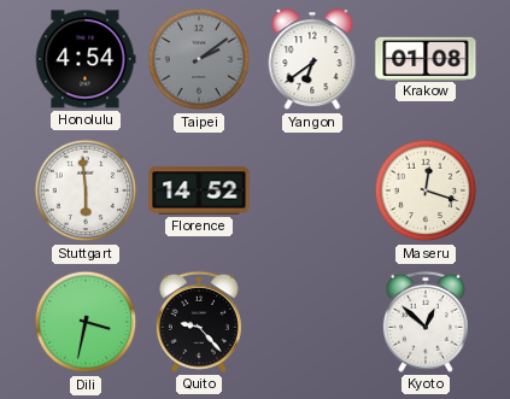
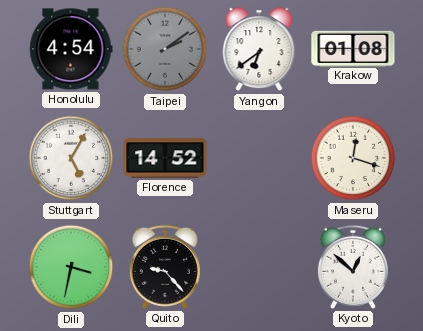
Stuttgart: 5:59 -> 5:05
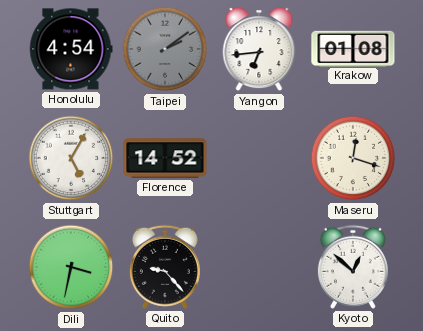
Yangon: 6:39 -> 6:44
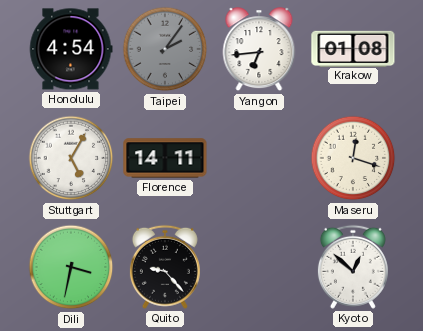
Taipei: 2:09 -> 2:06
Florence: 14:52 -> 14:11
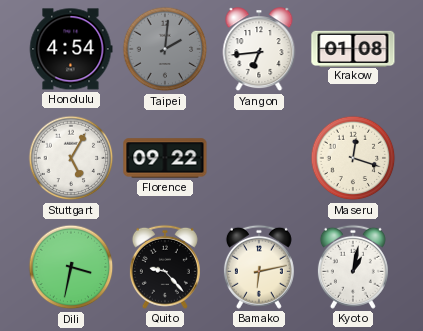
Taipei: 2:06 -> 2:01
Florence: 14:11 -> 09:22
Bamako: none -> 6:13
Kyoto: 12:52 -> 1:02
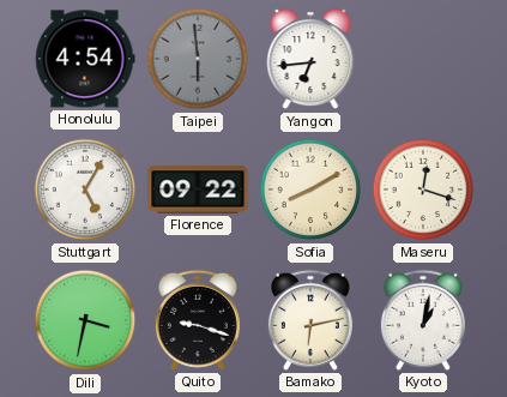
Taipei: 2:01 -> 5:59
Krakow: 01:08 -> none
Sofia: none -> 8:10
Quito: 9:23 -> 9:18
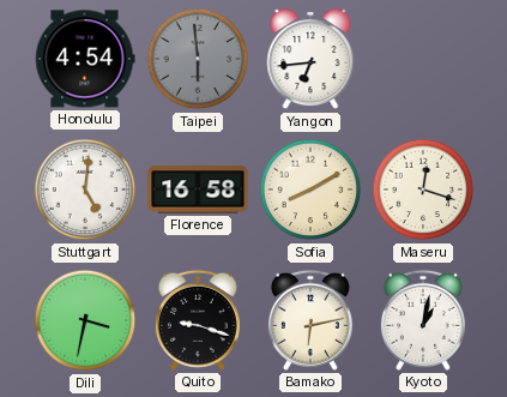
Stuttgart: 5:05 -> 5:01
Florence: 09:22 -> 16:58
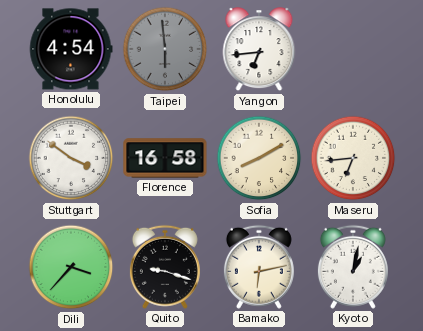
Stuttgart: 5:01 -> 3:51
Maseru: 12:18 -> 6:44
Dili: 3:32 -> 3:37
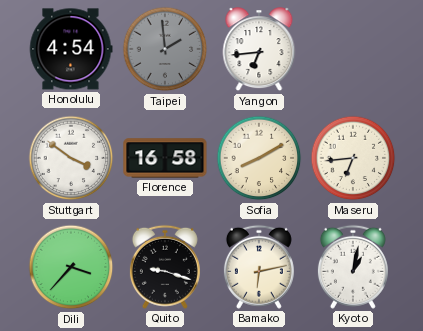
Taipei: 5:59 -> 1:59
